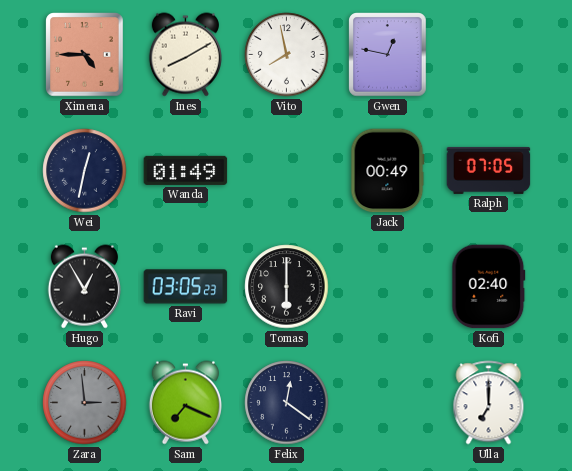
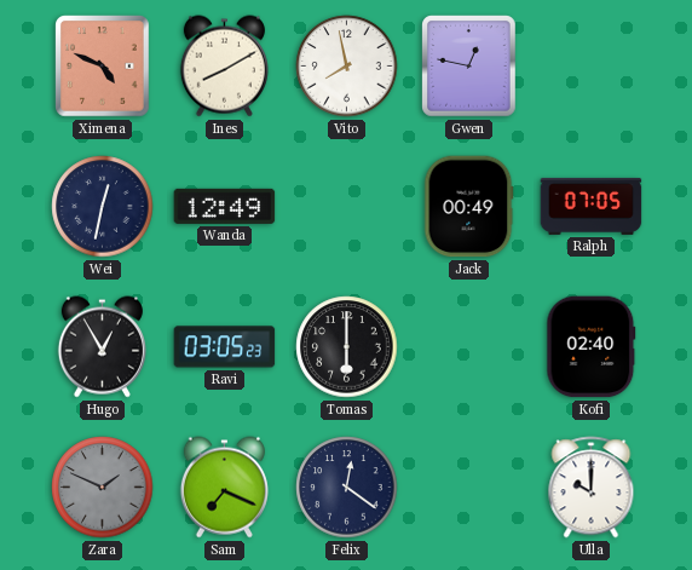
Ximena: 4:45 -> 4:49
Wanda: 01:49 -> 12:49
Zara: 2:59 -> 1:49
Ulla: 7:00 -> 10:00
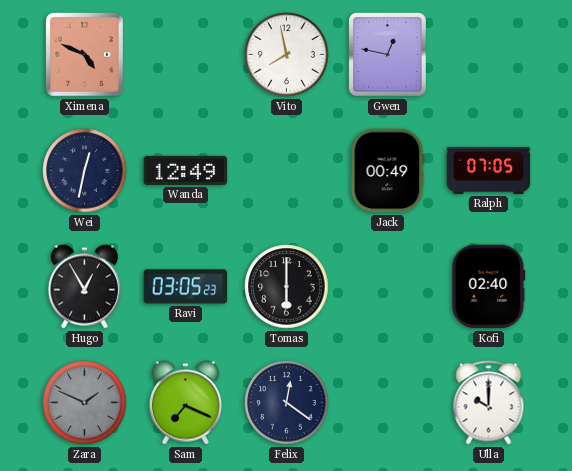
Ines: 8:10 -> none
